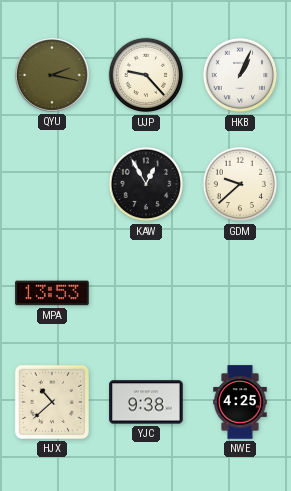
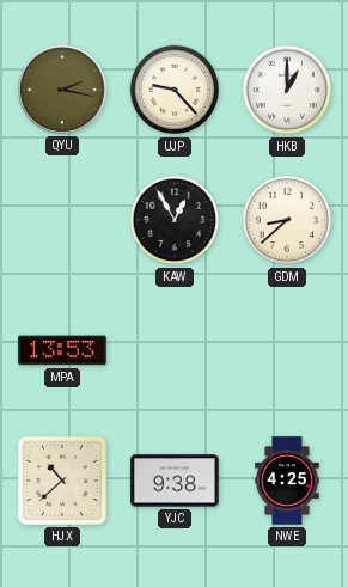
HKB: 1:04 -> 1:00
GDM: 9:38 -> 8:38
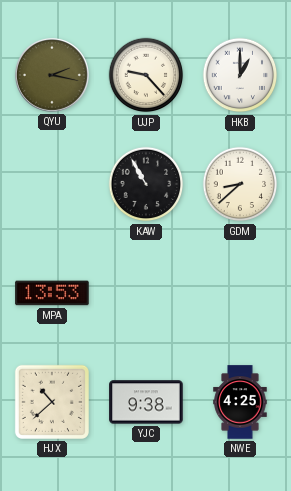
KAW: 12:55 -> 10:55
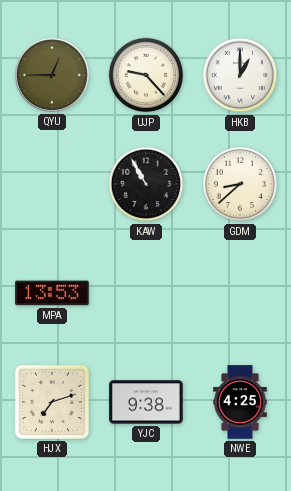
QYU: 2:17 -> 12:45
HJX: 10:38 -> 7:12
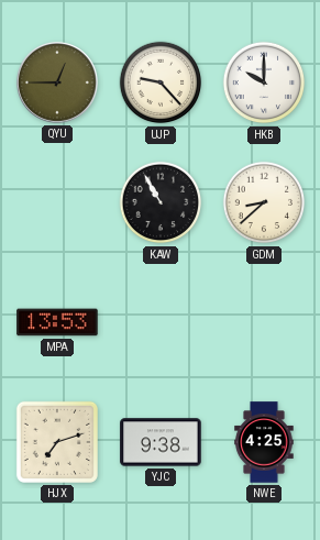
HKB: 1:00 -> 10:00
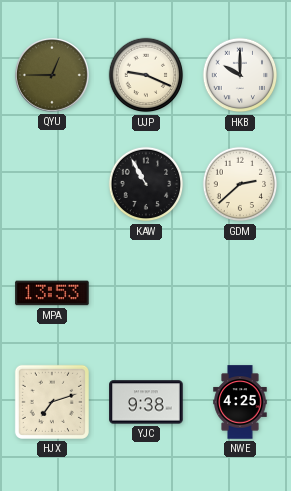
UJP: 9:23 -> 9:19
GDM: 8:38 -> 2:38
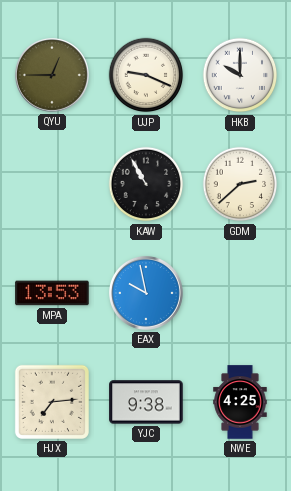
EAX: none -> 9:58
HJX: 7:12 -> 7:14
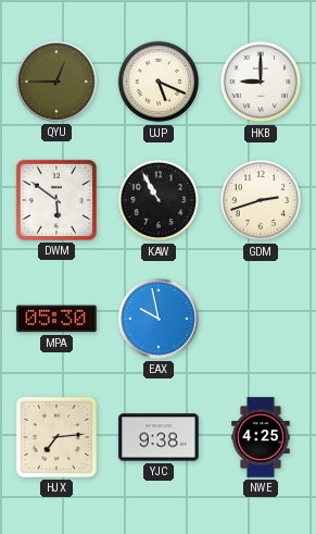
UJP: 9:19 -> 5:19
HKB: 10:00 -> 9:00
DWM: none -> 5:51
GDM: 2:38 -> 2:42
MPA: 13:53 -> 05:30
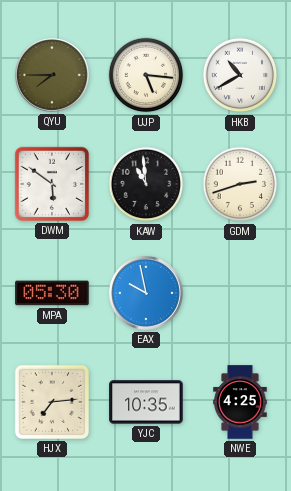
QYU: 12:45 -> 7:45
UJP: 5:19 -> 5:16
HKB: 9:00 -> 10:40
KAW: 10:55 -> 10:59
YJC: 9:38 -> 10:35
